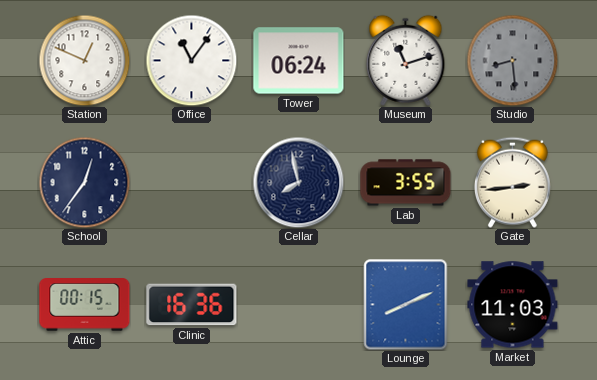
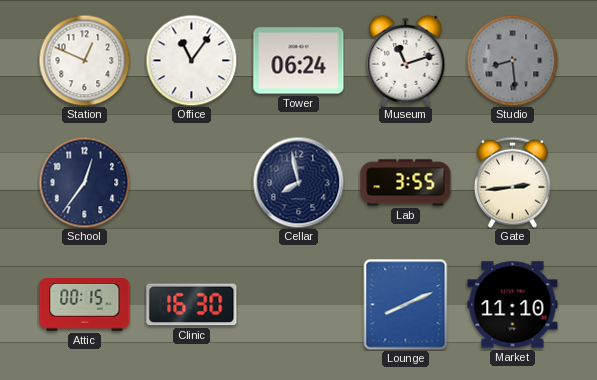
Clinic: 16:36 -> 16:30
Market: 11:03 -> 11:10
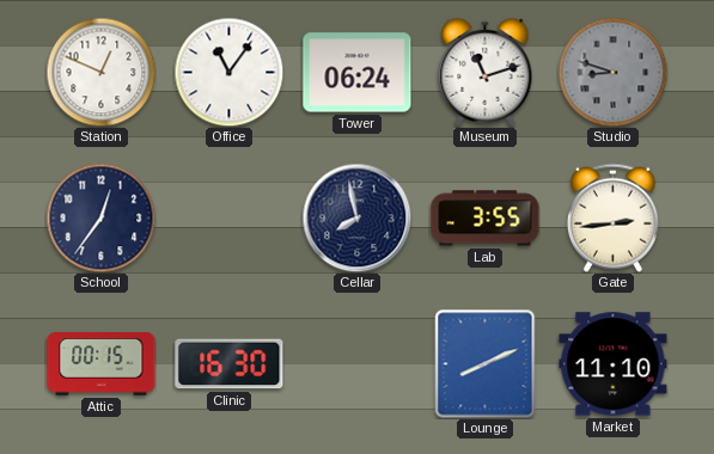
Studio: 8:29 -> 8:48
